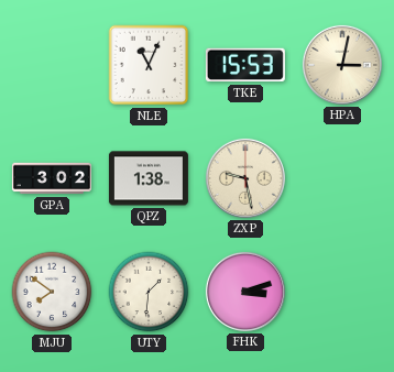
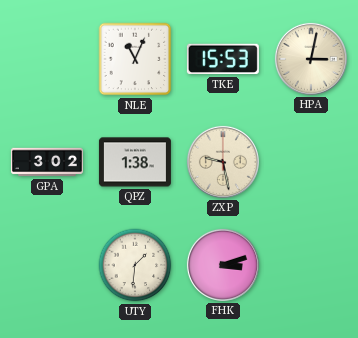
MJU: 7:51 -> none
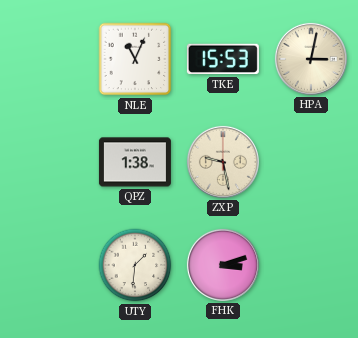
GPA: 3:02 -> none
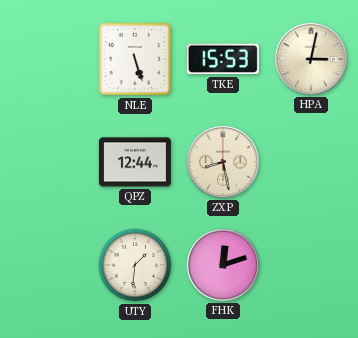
NLE: 11:04 -> 5:27
QPZ: 1:38 -> 12:44
ZXP: 9:28 -> 8:28
FHK: 3:12 -> 12:12
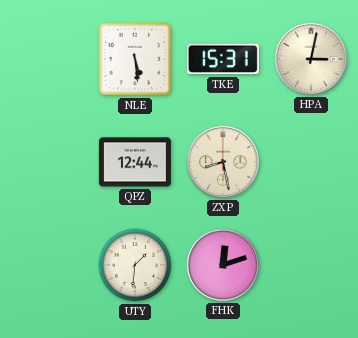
NLE: 5:27 -> 5:29
TKE: 15:53 -> 15:31
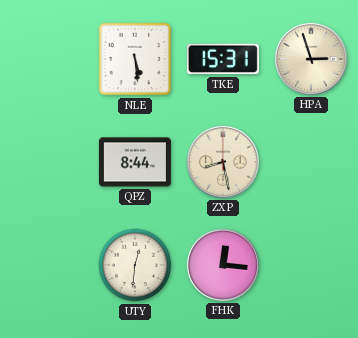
HPA: 3:02 -> 2:57
QPZ: 12:44 -> 8:44
UTY: 1:31 -> 12:31
FHK: 12:12 -> 12:16
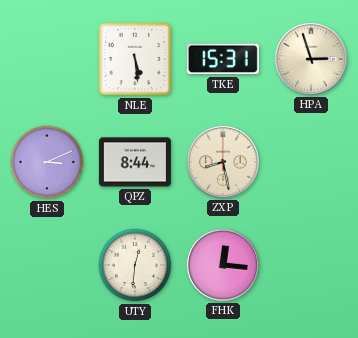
HES: none -> 3:11
